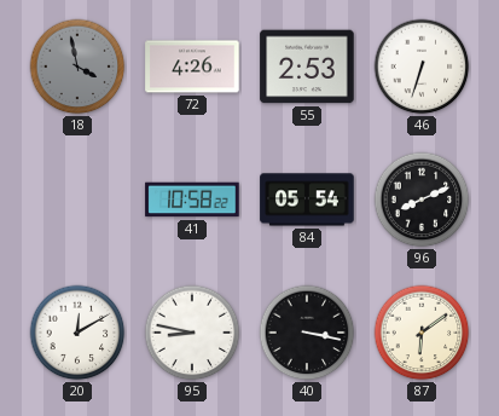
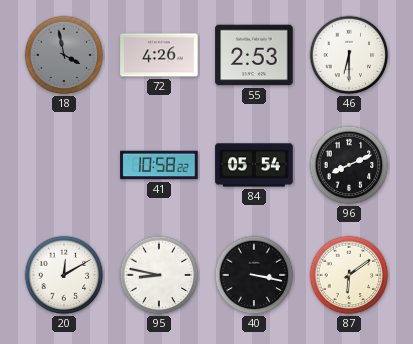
46: 6:33 -> 6:30
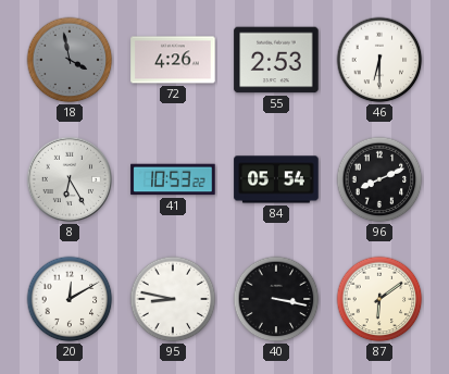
8: none -> 6:25
41: 10:58 -> 10:53
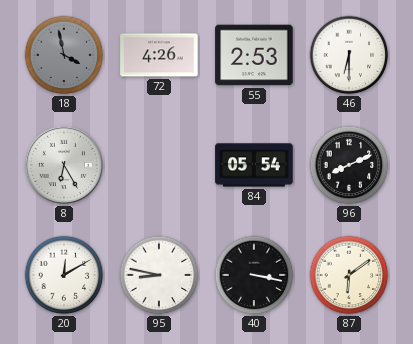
41: 10:53 -> none
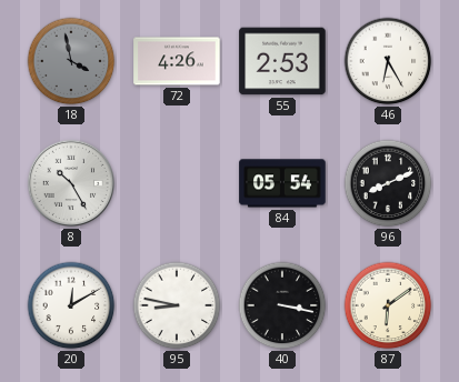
46: 6:30 -> 6:25
8: 6:25 -> 10:25
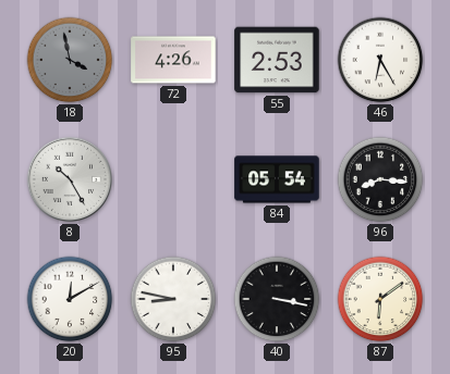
96: 8:11 -> 8:16
